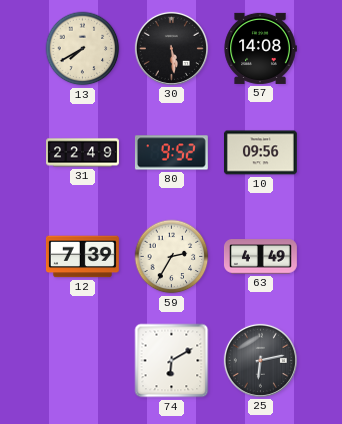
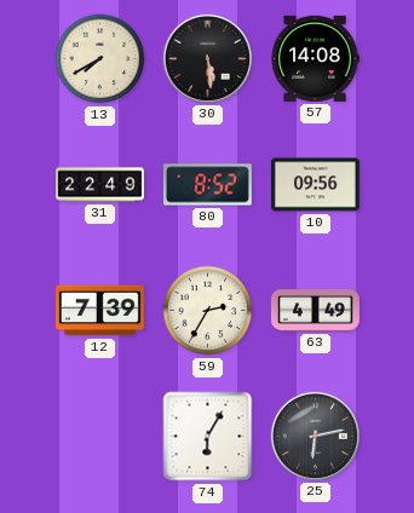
80: 9:52 -> 8:52
74: 6:10 -> 6:05
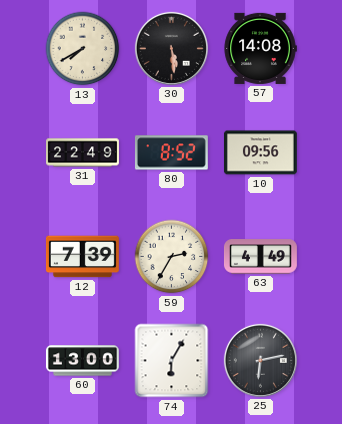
60: none -> 13:00
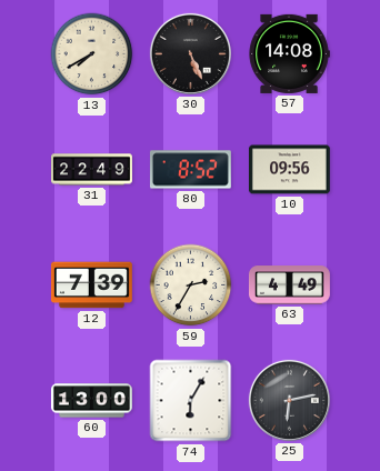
30: 5:29 -> 5:26
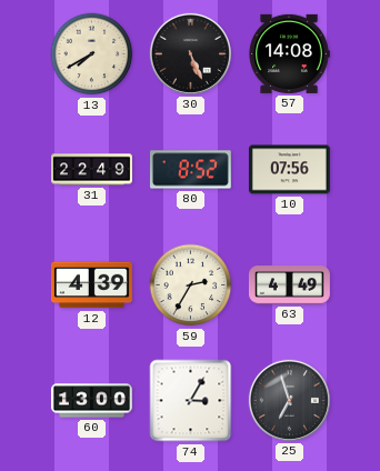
10: 09:56 -> 07:56
12: 7:39 -> 4:39
74: 6:05 -> 3:05
25: 6:13 -> 6:57
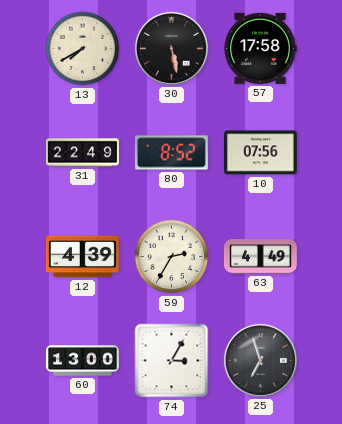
30: 5:26 -> 5:28
57: 14:08 -> 17:58
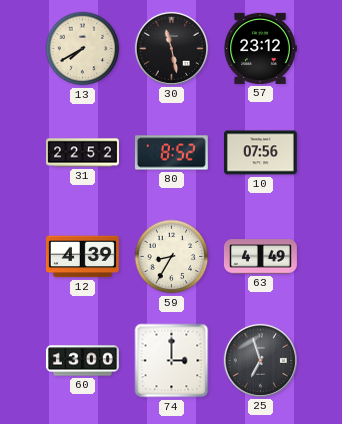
30: 5:28 -> 11:28
57: 17:58 -> 23:12
31: 22:49 -> 22:52
59: 2:35 -> 8:35
74: 3:05 -> 3:00
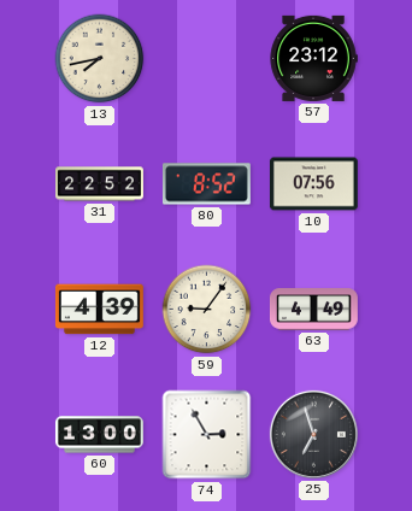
13: 7:40 -> 7:43
30: 11:28 -> none
59: 8:35 -> 9:06
74: 3:00 -> 2:55
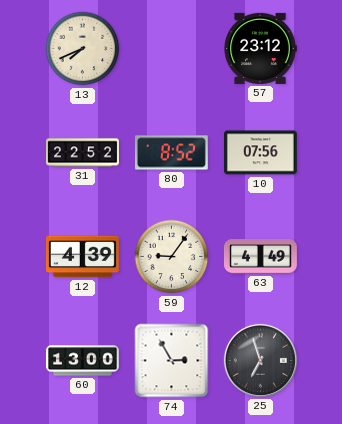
13: 7:43 -> 7:41
